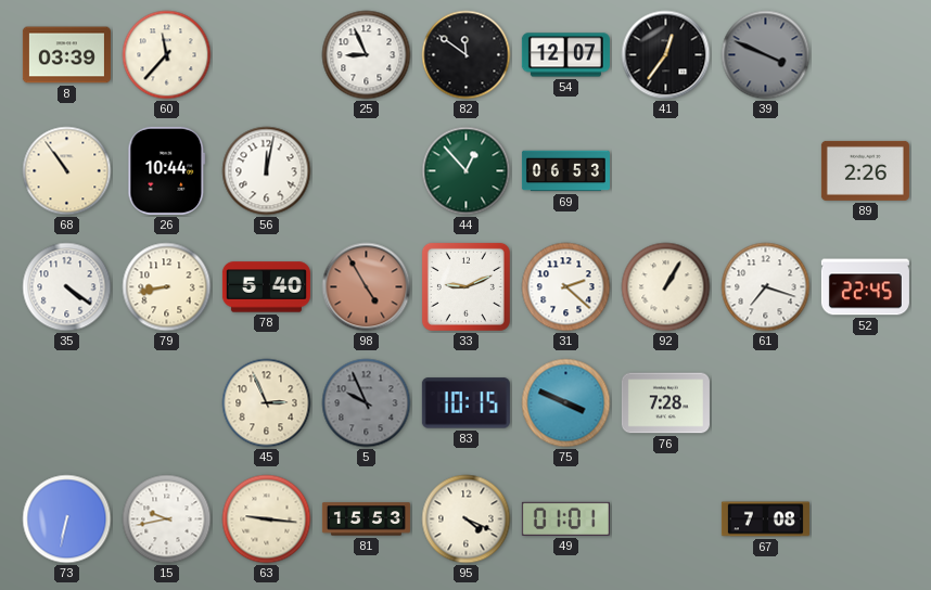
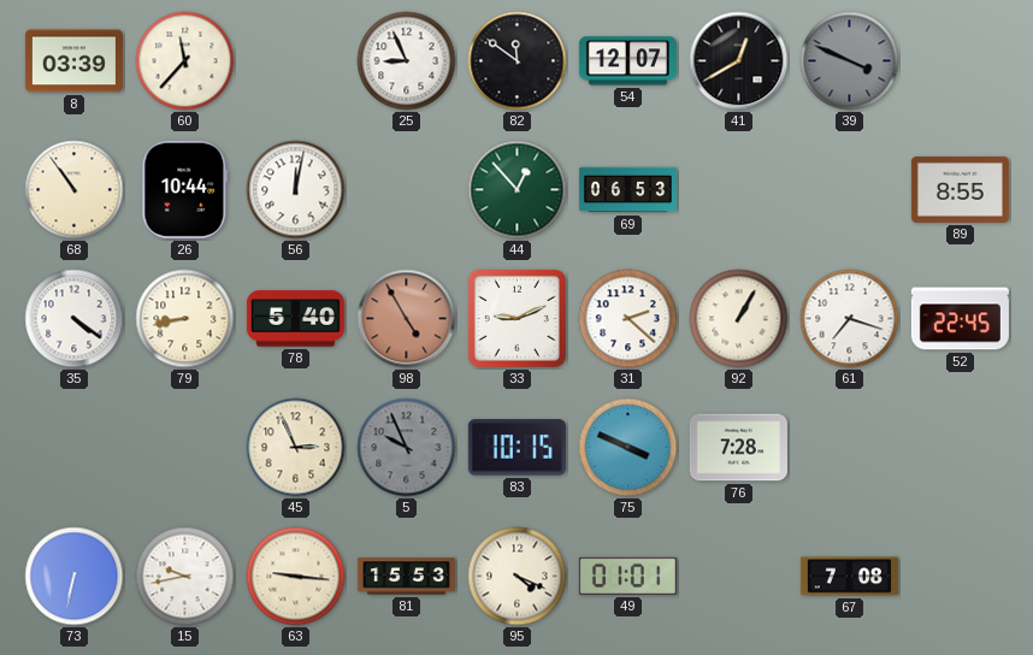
41: 12:36 -> 12:40
89: 2:26 -> 8:55
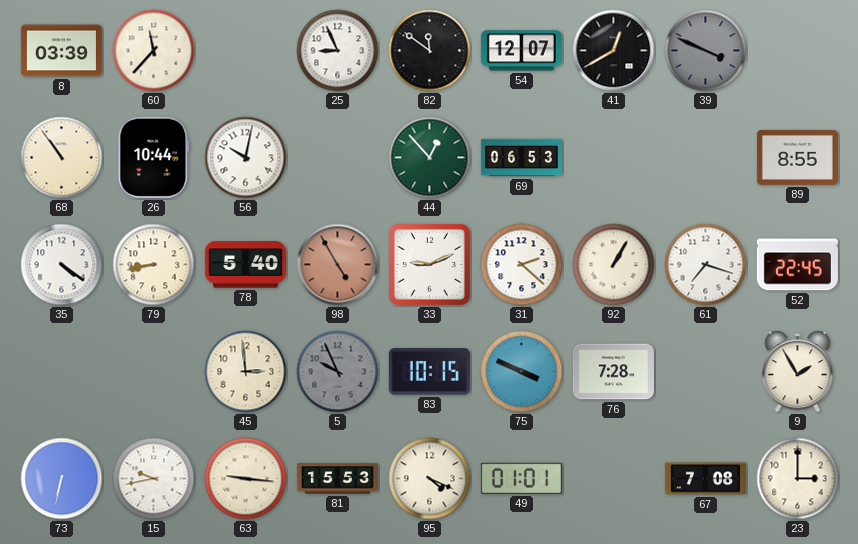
56: 12:02 -> 10:02
45: 2:56 -> 2:59
9: none -> 1:55
23: none -> 3:00
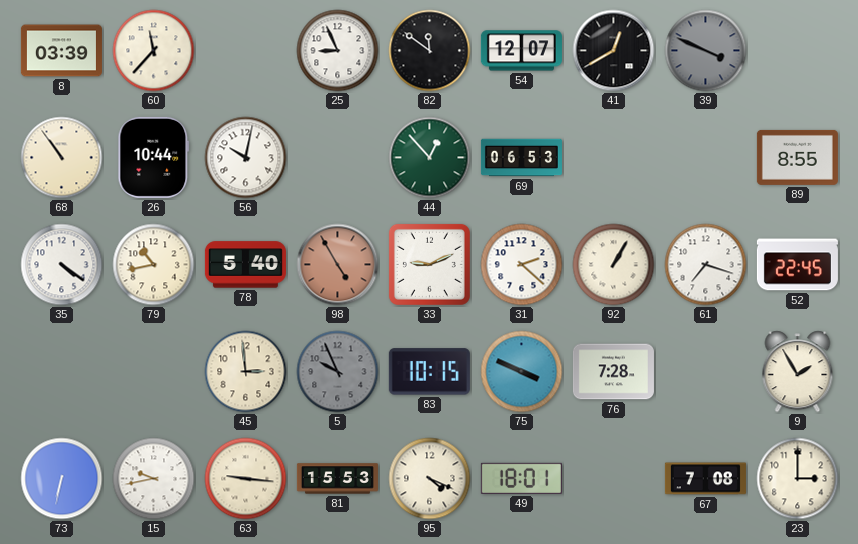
79: 8:43 -> 10:43
49: 01:01 -> 18:01
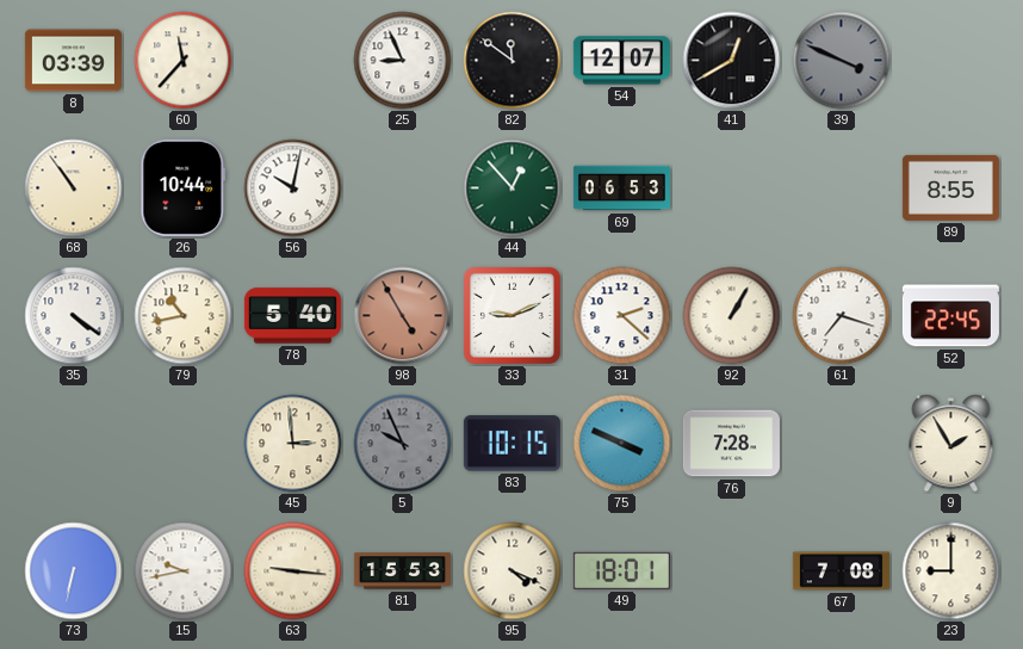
23: 3:00 -> 9:00
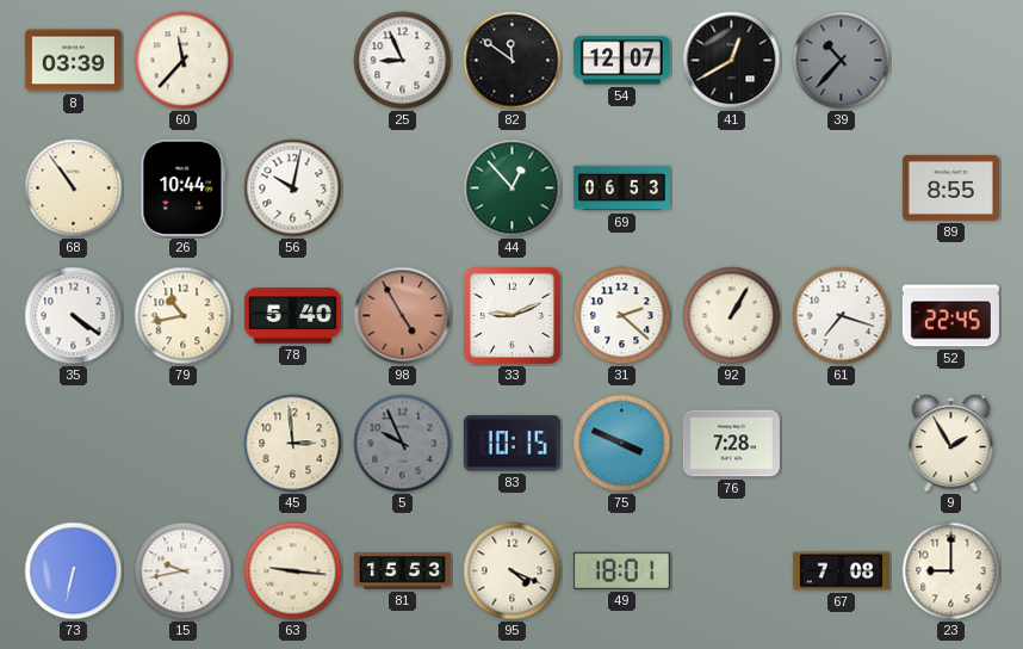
39: 3:49 -> 10:37
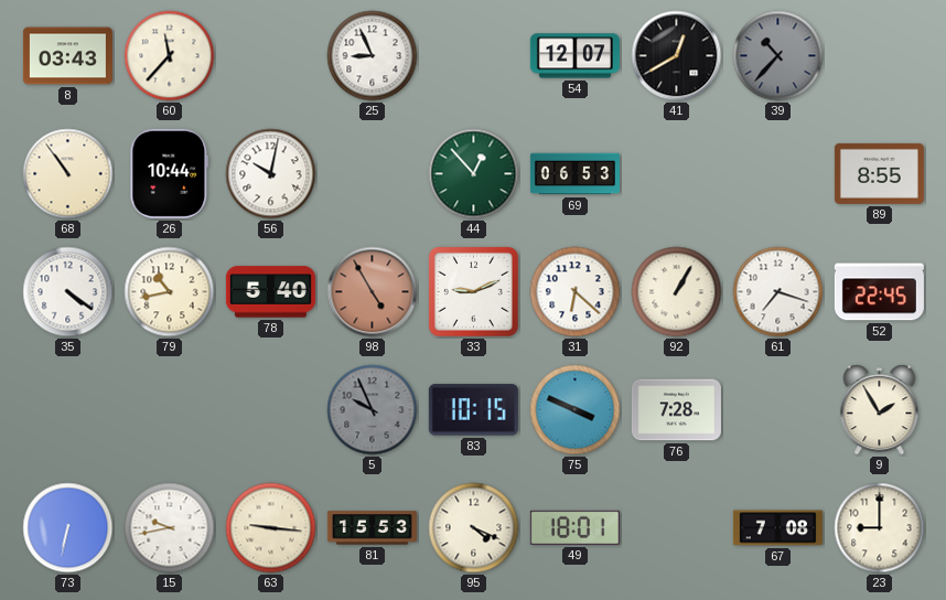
8: 03:39 -> 03:43
82: 11:51 -> none
31: 2:22 -> 6:22
45: 2:59 -> none
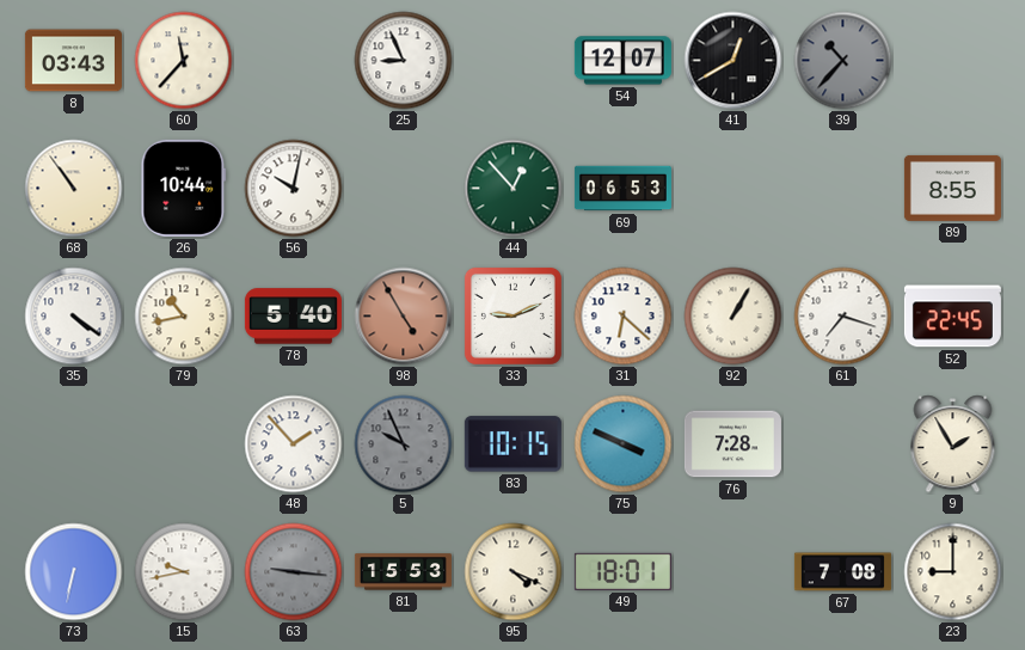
48: none -> 1:53
63 dial: cream -> grey
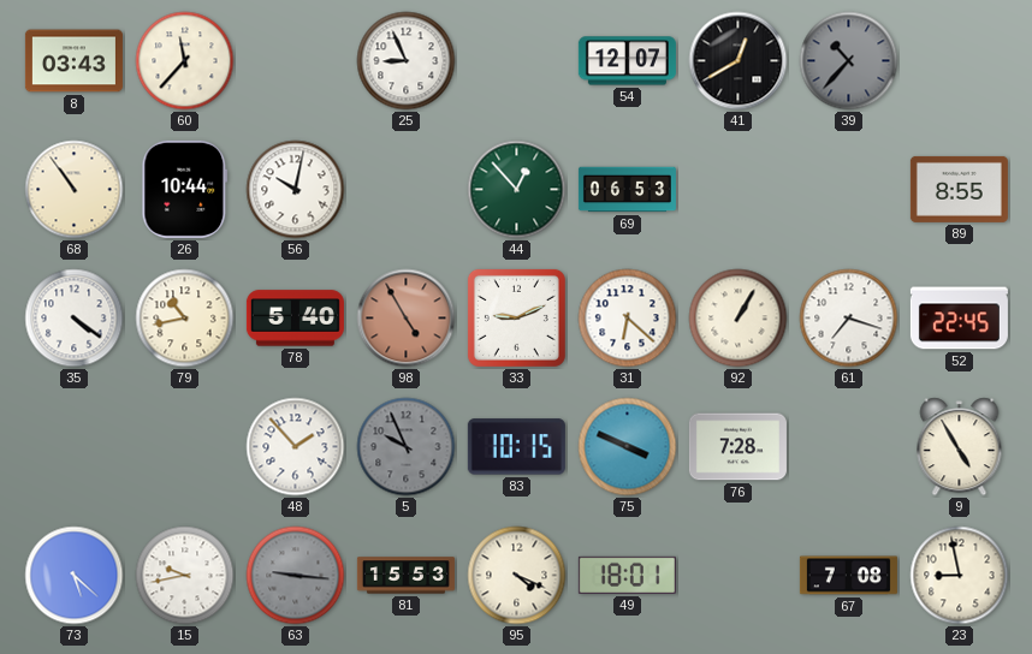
9: 1:55 -> 4:55
73: 6:32 -> 5:22
23: 9:00 -> 8:58
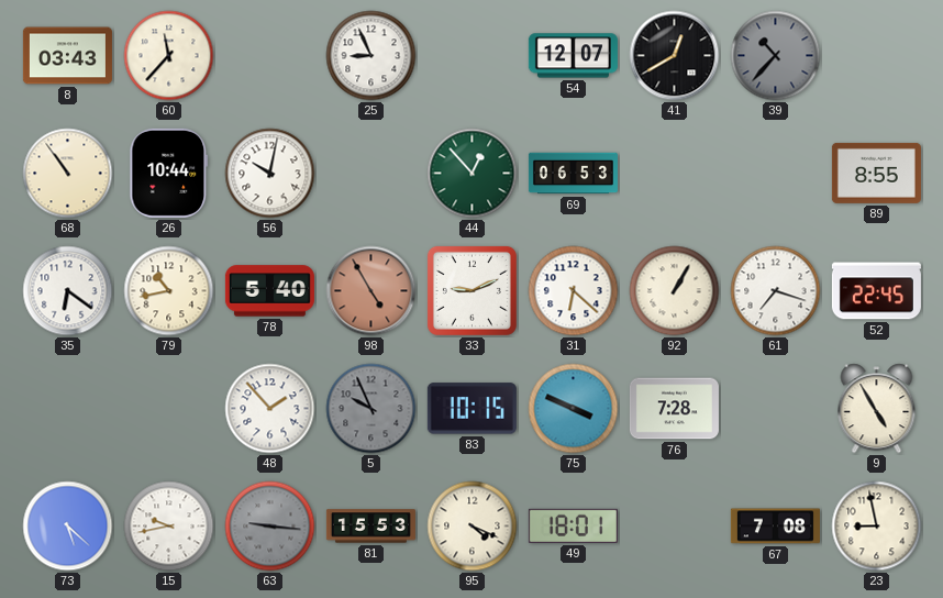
35: 4:21 -> 6:21
